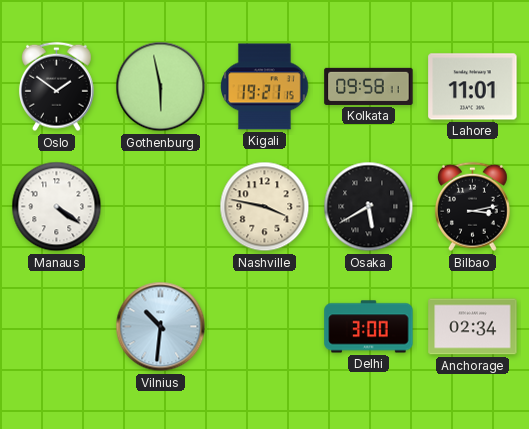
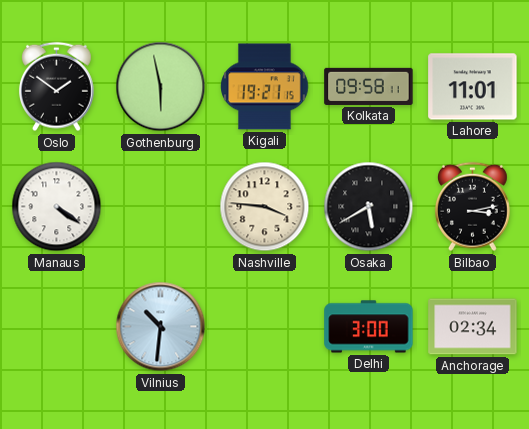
Nashville: 3:47 -> 3:46
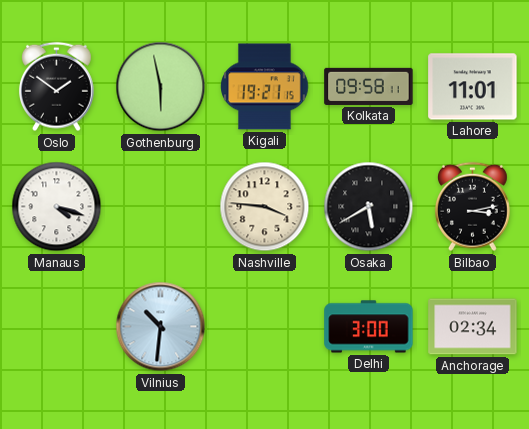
Manaus: 4:21 -> 4:18
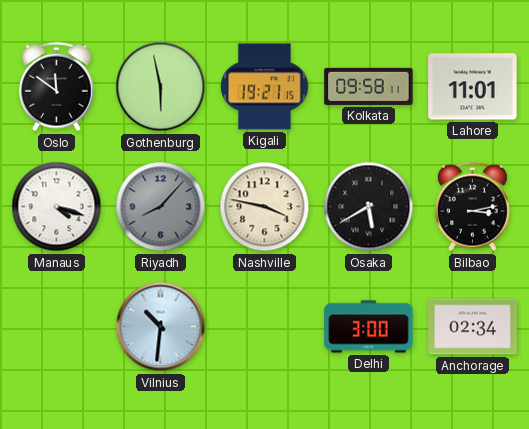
Oslo: 1:51 -> 11:51
Riyadh: none -> 8:07
Nashville: 3:46 -> 3:47
